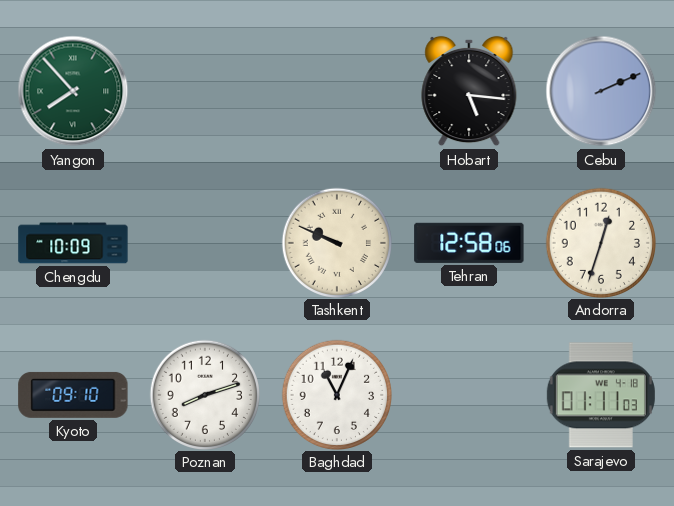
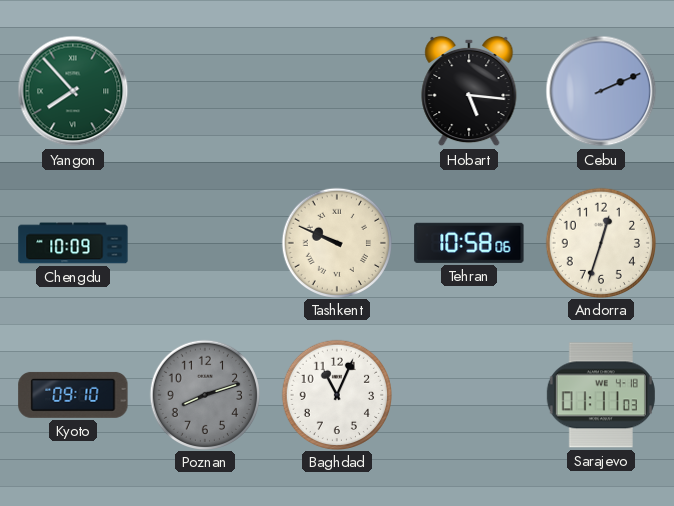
Tehran: 12:58 -> 10:58
Poznan dial: white -> grey
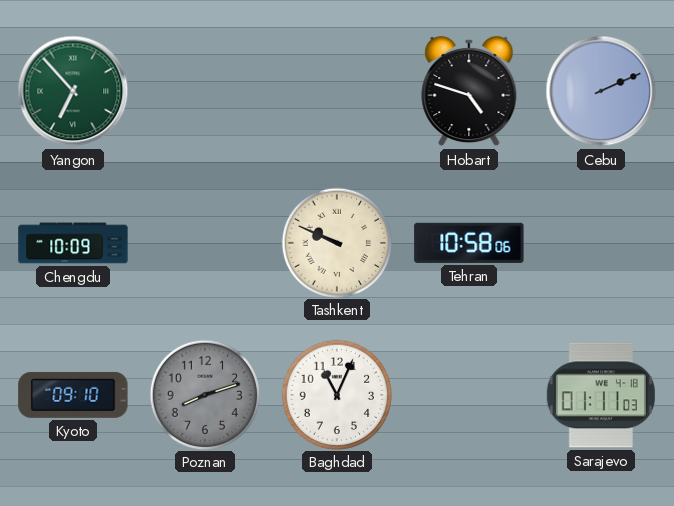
Yangon: 7:53 -> 6:53
Hobart: 5:16 -> 4:48
Andorra: 12:33 -> none
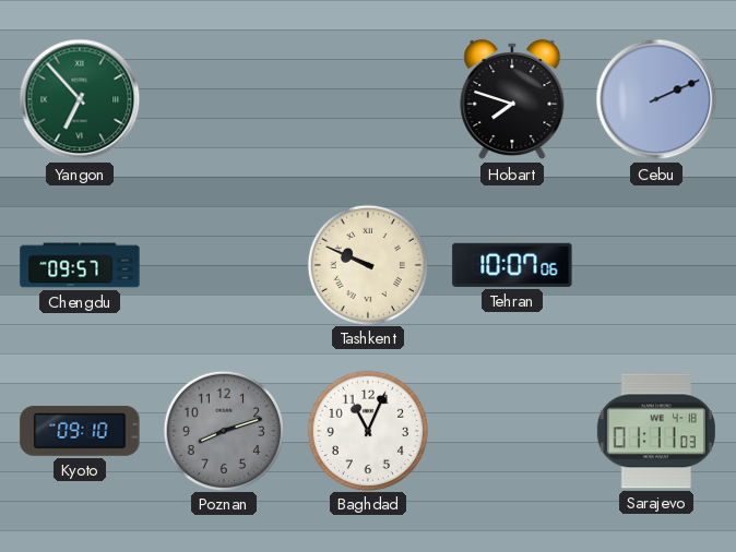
Hobart: 4:48 -> 7:48
Chengdu: 10:09 -> 09:57
Tehran: 10:58 -> 10:07
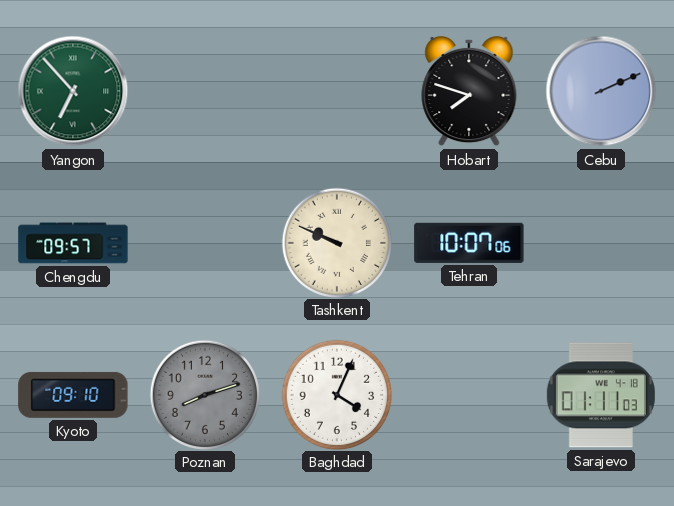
Baghdad: 11:04 -> 4:04
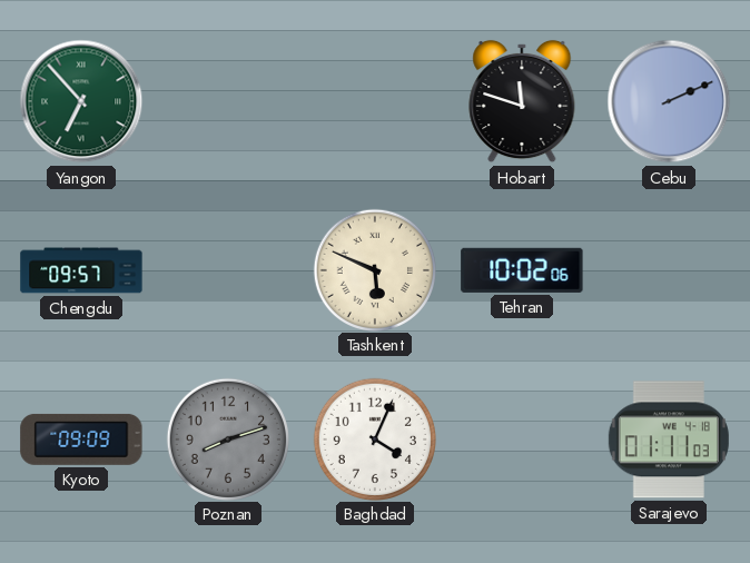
Hobart: 7:48 -> 11:48
Tashkent: 9:49 -> 5:49
Tehran: 10:07 -> 10:02
Kyoto: 09:10 -> 09:09
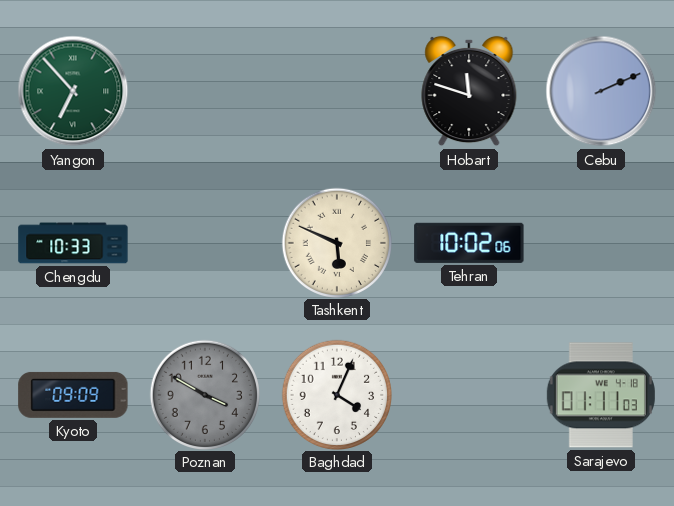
Chengdu: 09:57 -> 10:33
Poznan: 8:12 -> 3:50
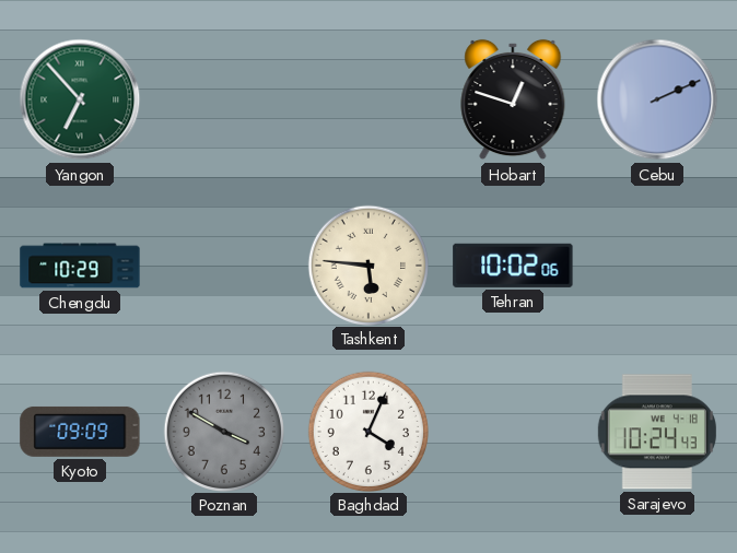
Hobart: 11:48 -> 12:48
Chengdu: 10:33 -> 10:29
Tashkent: 5:49 -> 5:46
Sarajevo: 01:11 -> 10:24
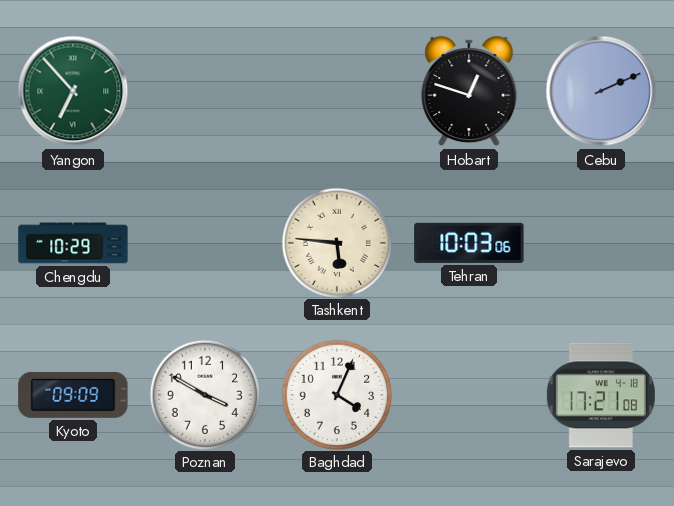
Tehran: 10:02 -> 10:03
Poznan dial: grey -> white
Sarajevo: 10:24 -> 17:21
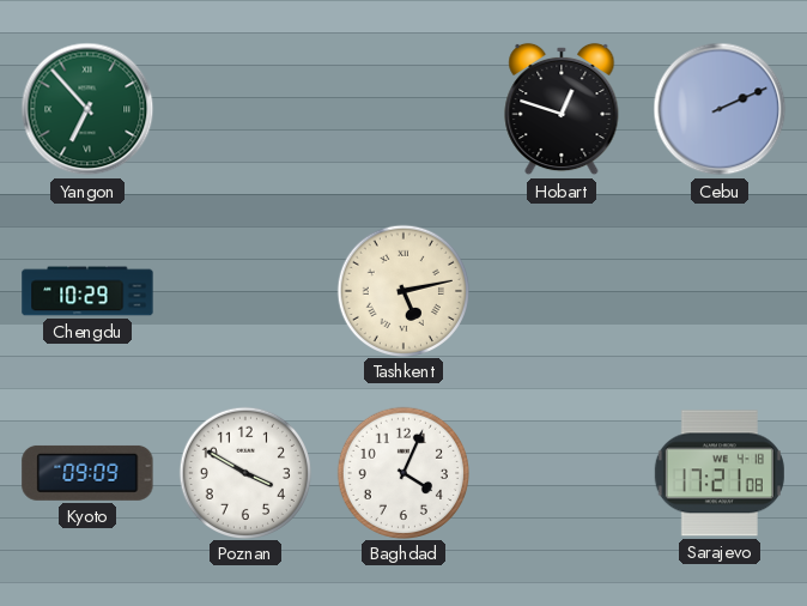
Tashkent: 5:46 -> 5:13
Tehran: 10:03 -> none
